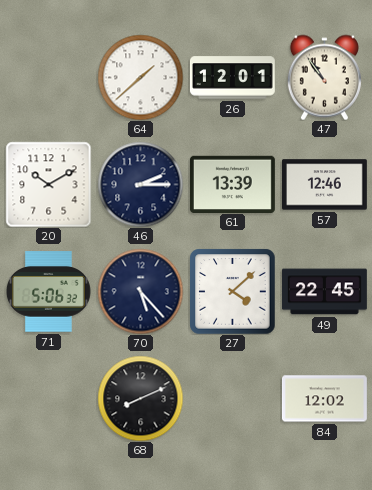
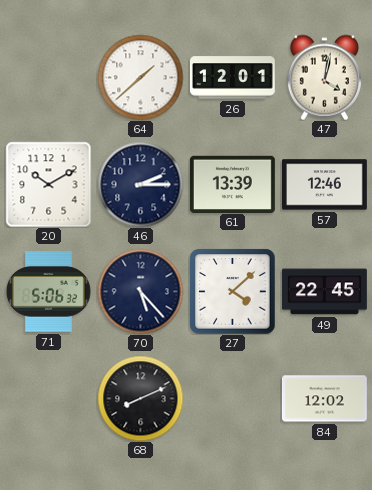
47: 10:54 -> 4:02
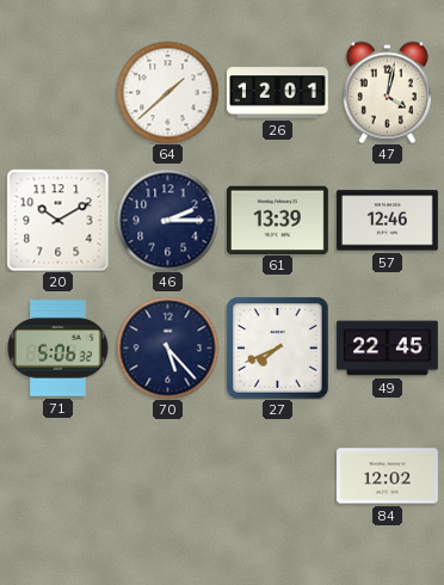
27: 4:08 -> 7:41
68: 8:11 -> none
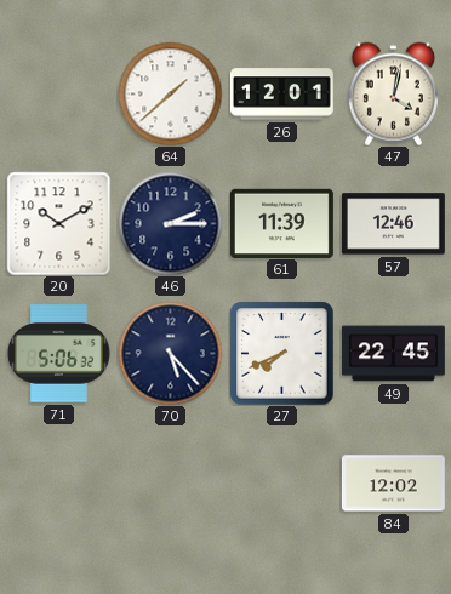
61: 13:39 -> 11:39
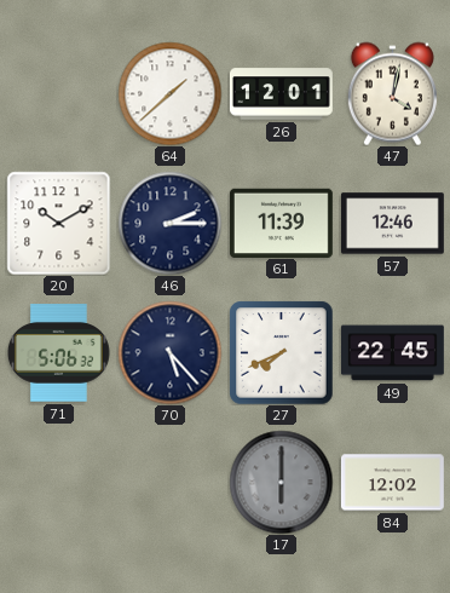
17: none -> 6:00
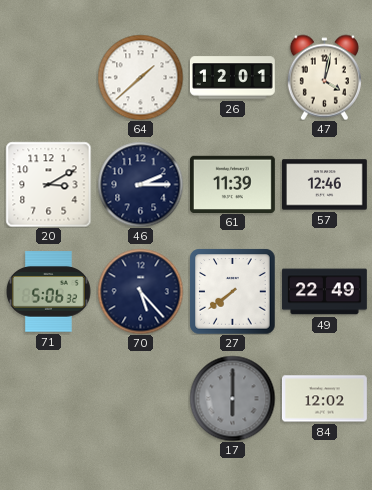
20: 10:10 -> 3:10
27: 7:41 -> 7:39
49: 22:45 -> 22:49
